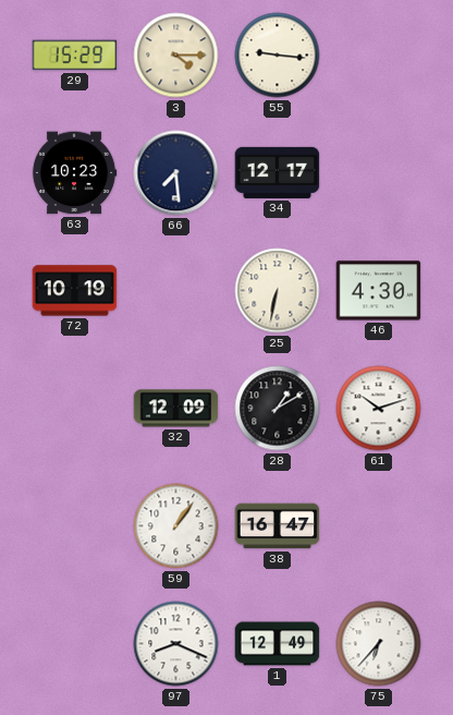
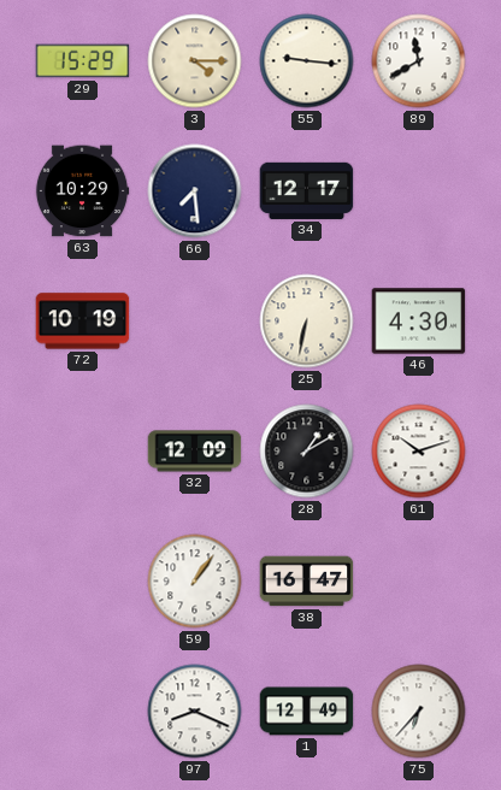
89: none -> 11:40
63: 10:23 -> 10:29
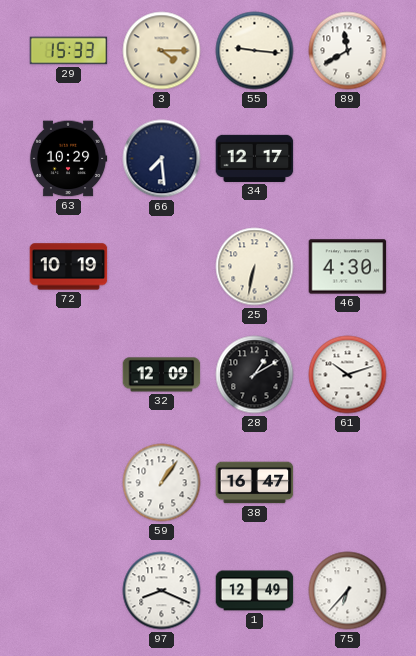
29: 15:29 -> 15:33
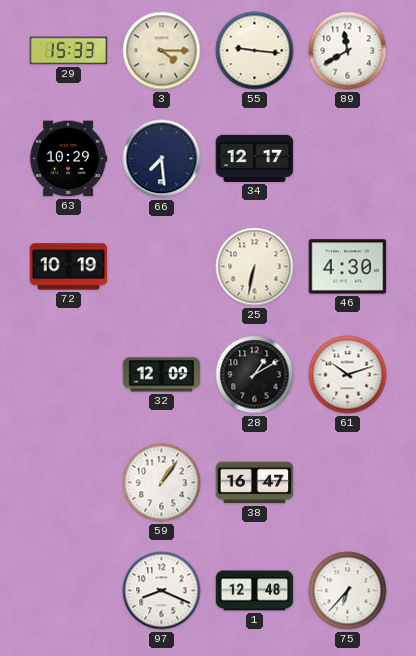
1: 12:49 -> 12:48
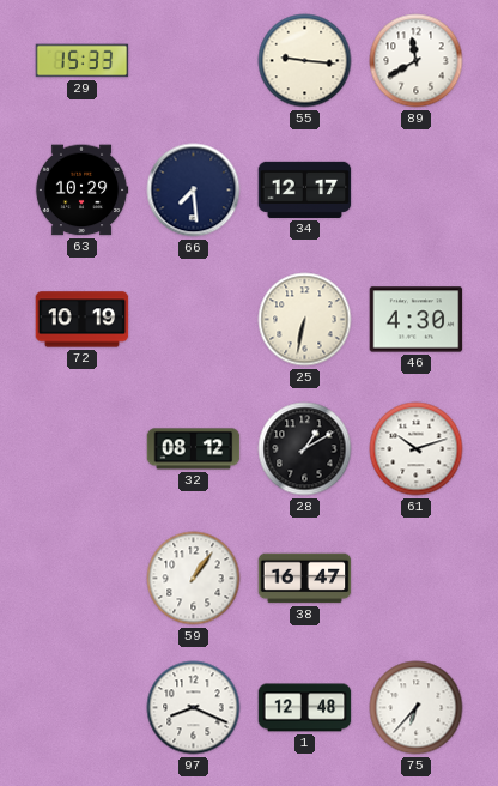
3: 4:15 -> none
32: 12:09 -> 08:12
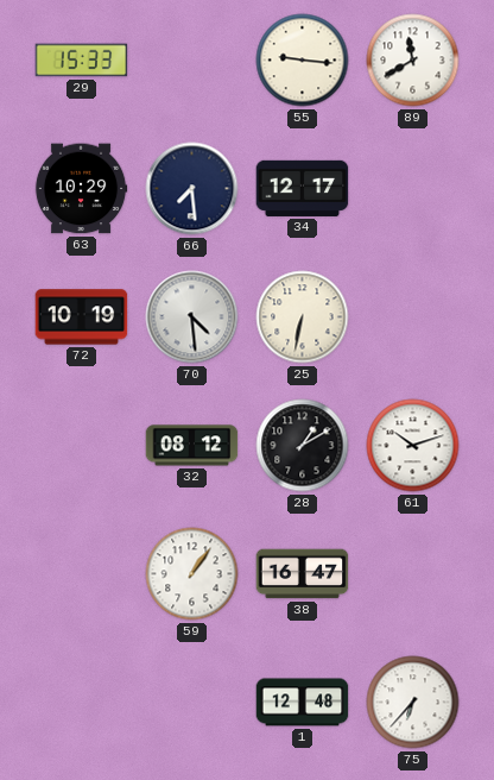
70: none -> 4:29
46: 4:30 -> none
97: 8:19 -> none
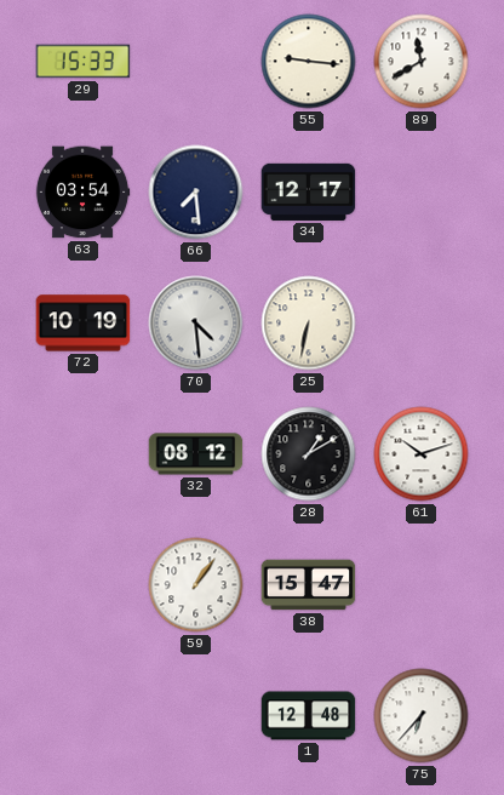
63: 10:29 -> 03:54
38: 16:47 -> 15:47
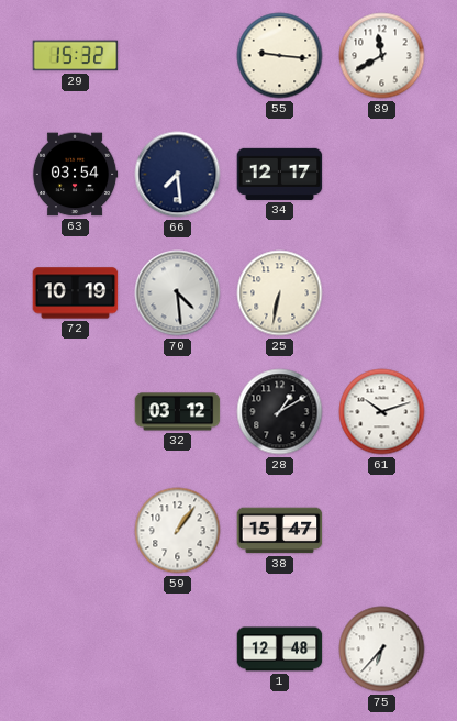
29: 15:33 -> 15:32
32: 08:12 -> 03:12
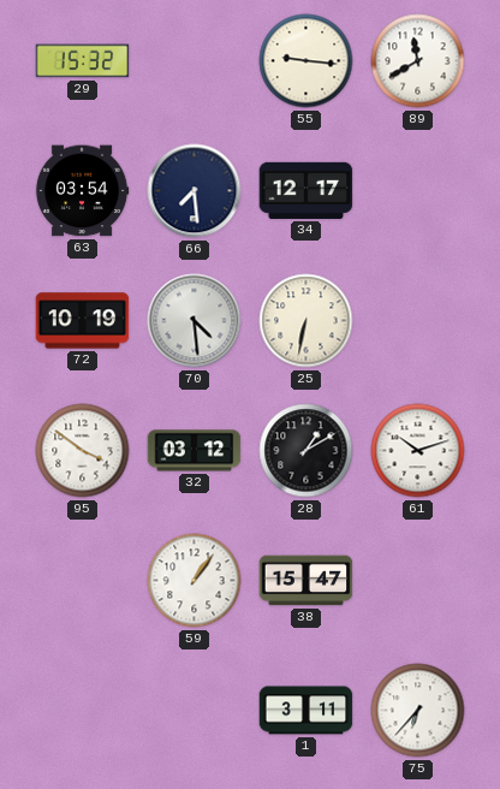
95: none -> 3:51
1: 12:48 -> 3:11
